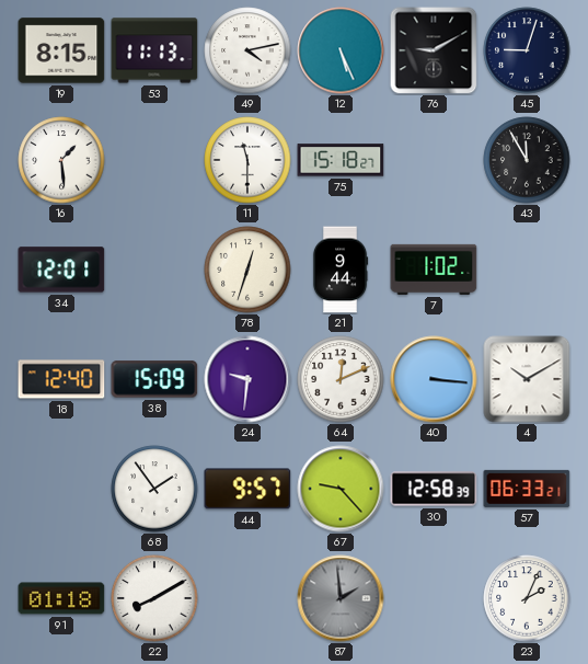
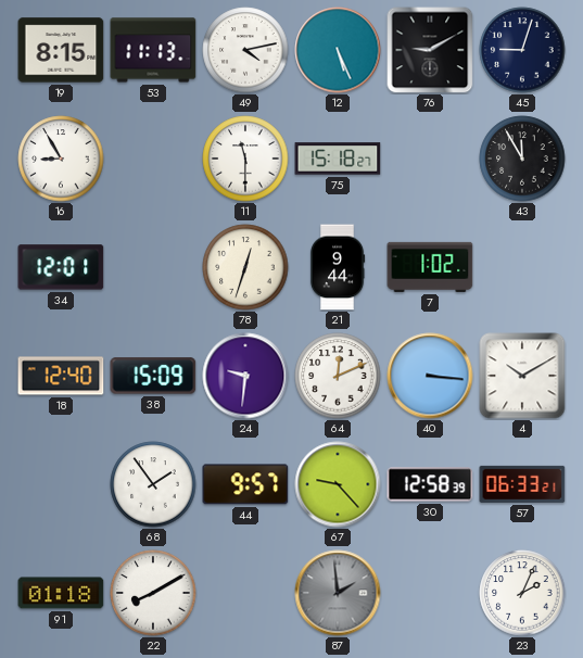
16: 1:29 -> 8:55
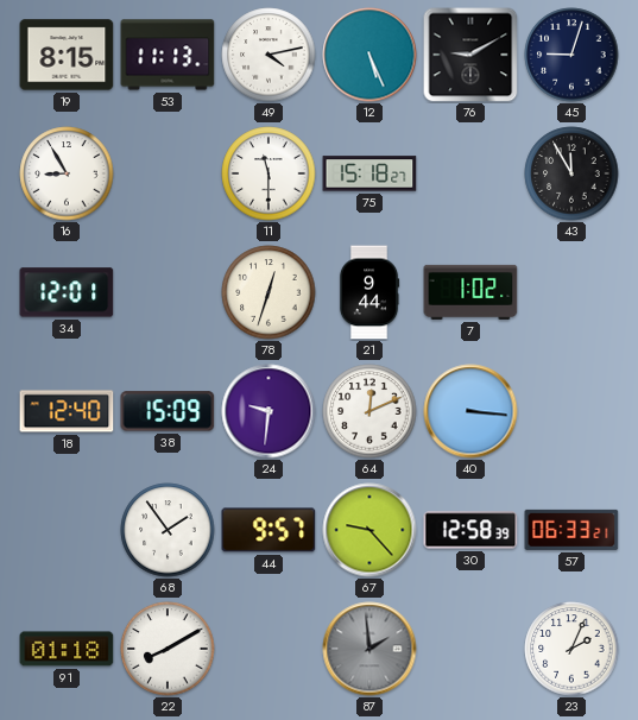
4: 10:10 -> none
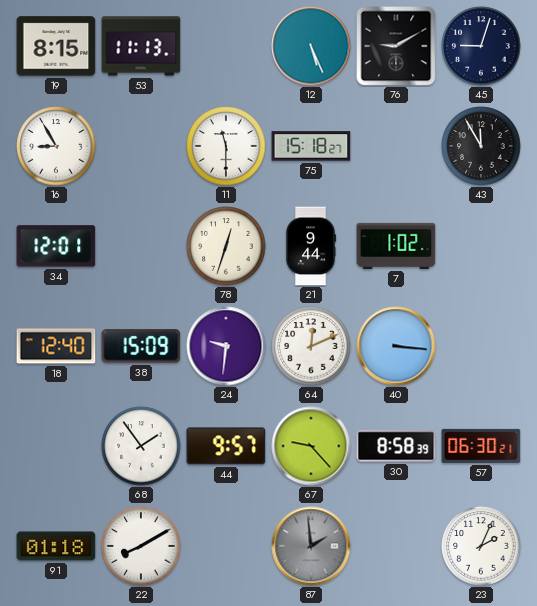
49: 4:13 -> none
30: 12:58 -> 8:58
57: 06:33 -> 06:30
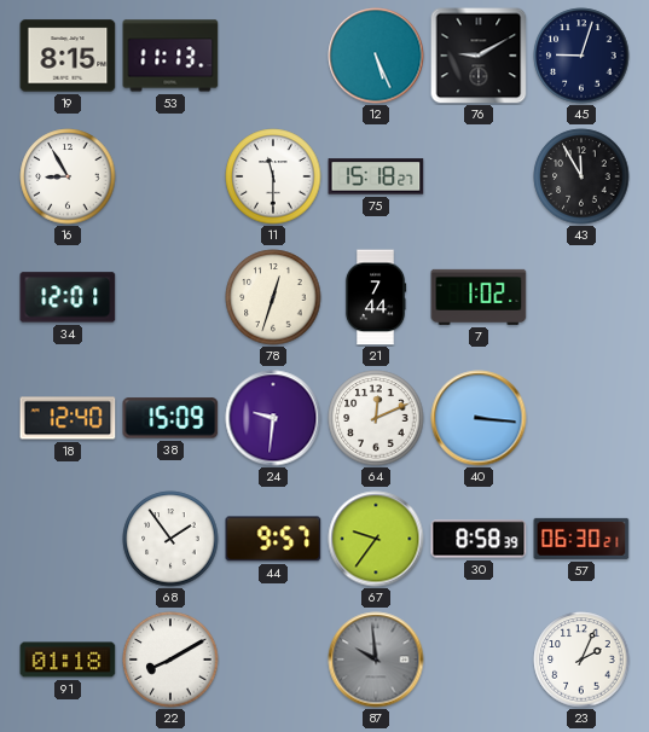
21: 9:44 -> 7:44
67: 9:23 -> 9:36
87: 1:59 -> 9:59
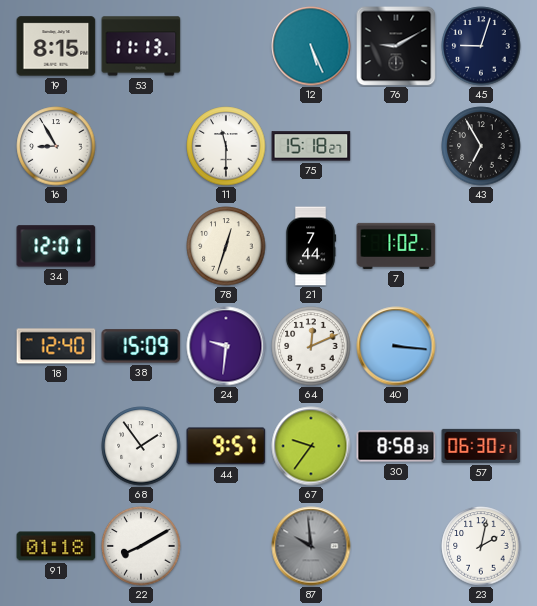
43: 11:55 -> 6:55
23: 2:04 -> 2:02
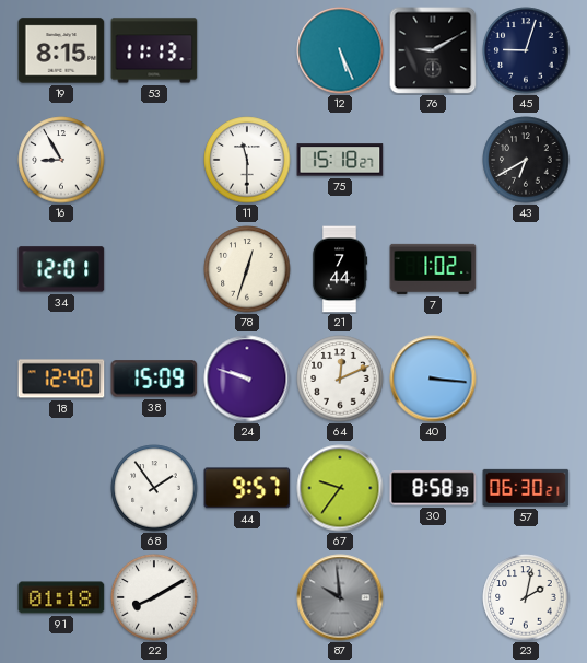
43: 6:55 -> 6:40
24: 9:31 -> 9:48
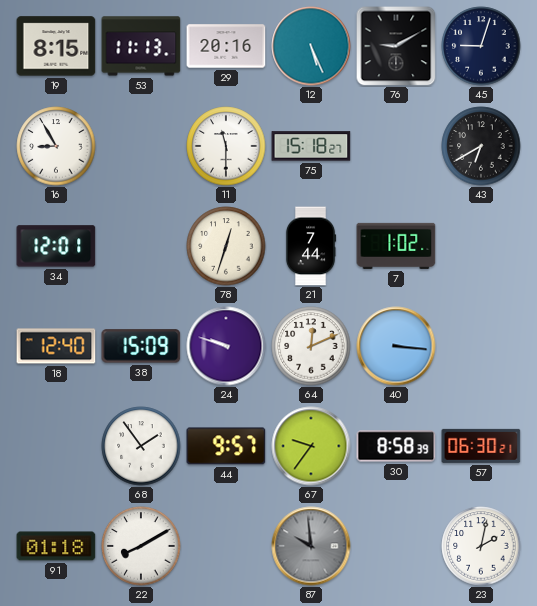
29: none -> 20:16
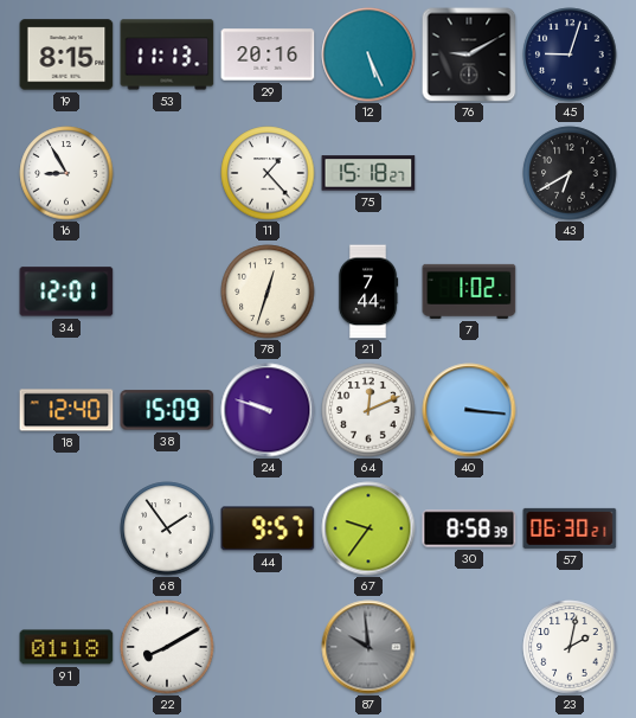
11: 11:30 -> 1:23
